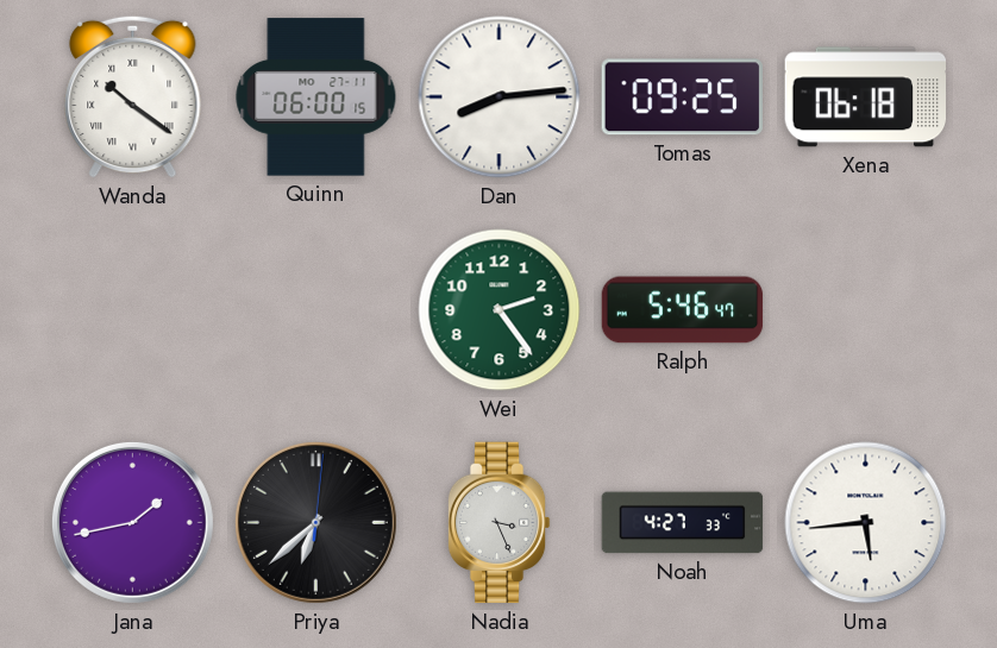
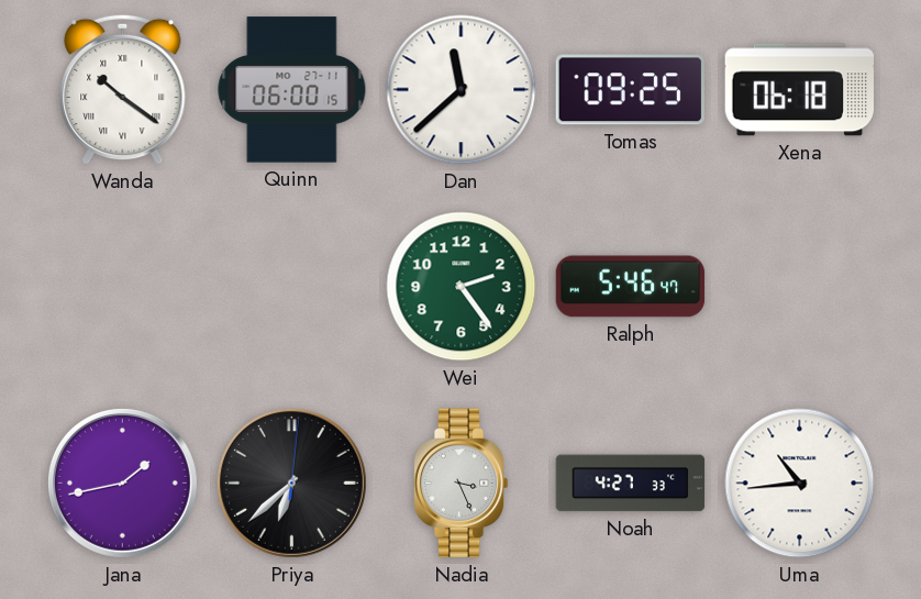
Dan: 8:14 -> 11:38
Uma: 5:44 -> 10:44
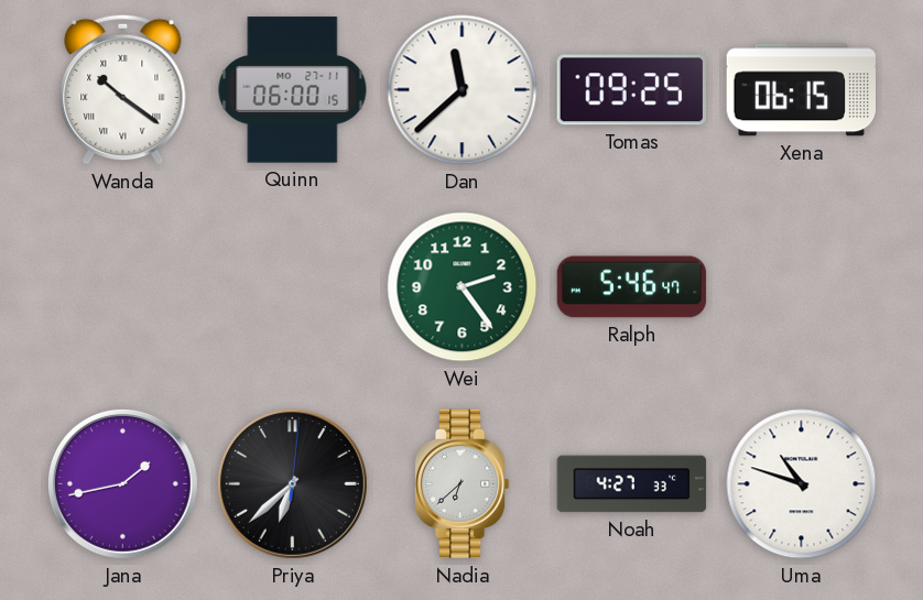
Xena: 06:18 -> 06:15
Nadia: 3:26 -> 6:38
Uma: 10:44 -> 10:48
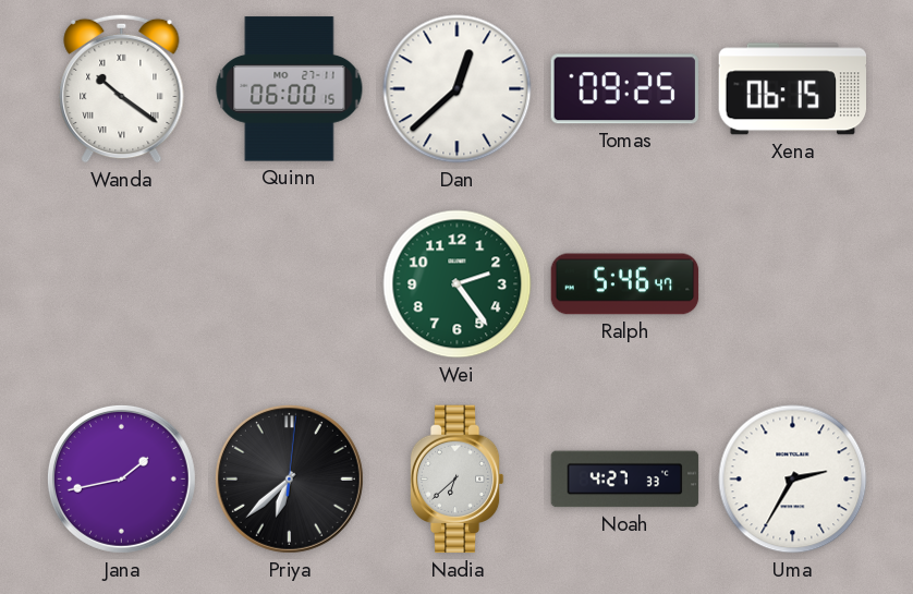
Dan: 11:38 -> 12:38
Uma: 10:48 -> 2:35
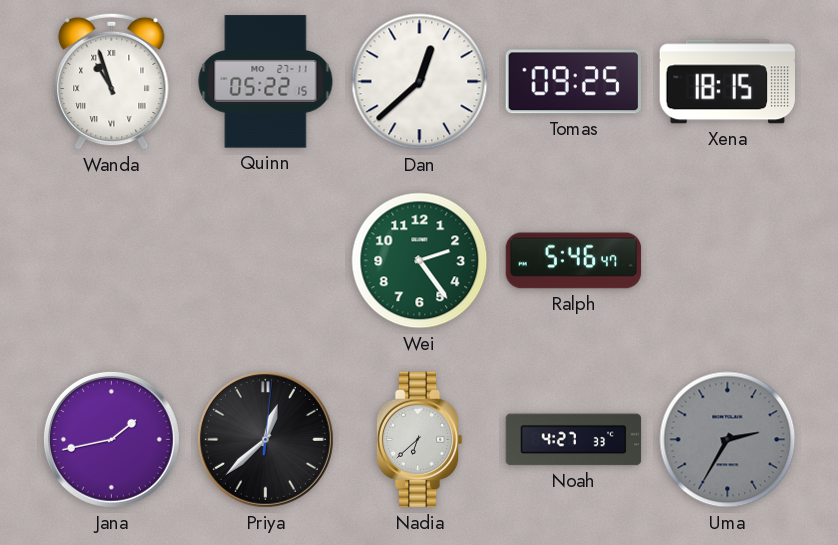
Wanda: 10:21 -> 10:57
Quinn: 06:00 -> 05:22
Xena: 06:15 -> 18:15
Priya: 6:38 -> 12:38
Uma dial: white -> grey
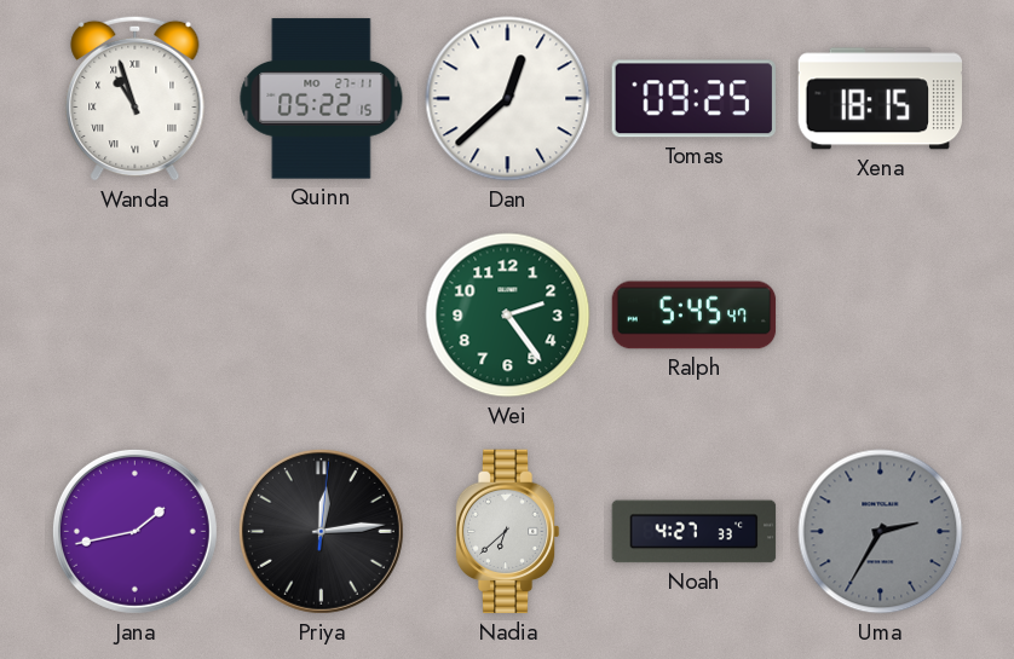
Ralph: 5:46 -> 5:45
Priya: 12:38 -> 12:14
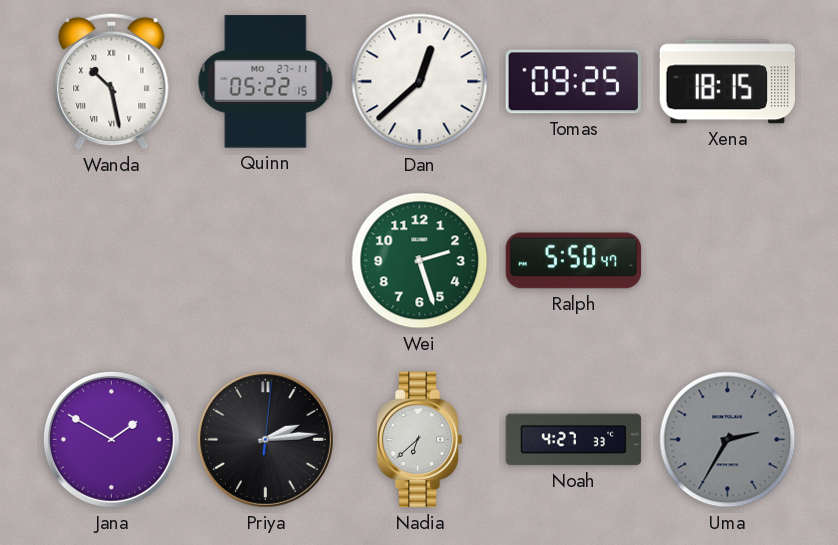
Wanda: 10:57 -> 10:28
Wei: 2:24 -> 2:27
Ralph: 5:45 -> 5:50
Jana: 1:43 -> 1:50
Priya: 12:14 -> 2:14
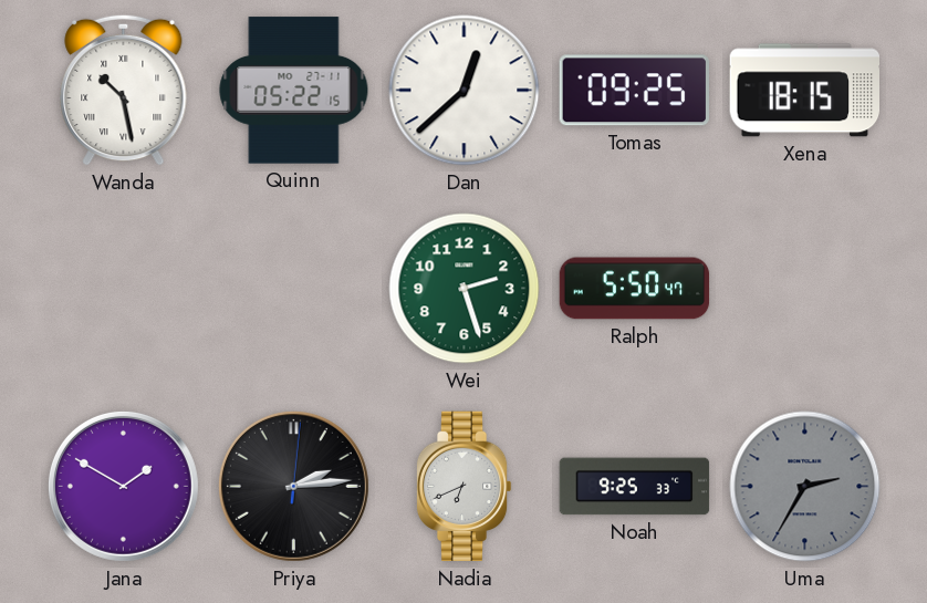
Nadia: 6:38 -> 6:41
Noah: 4:27 -> 9:25
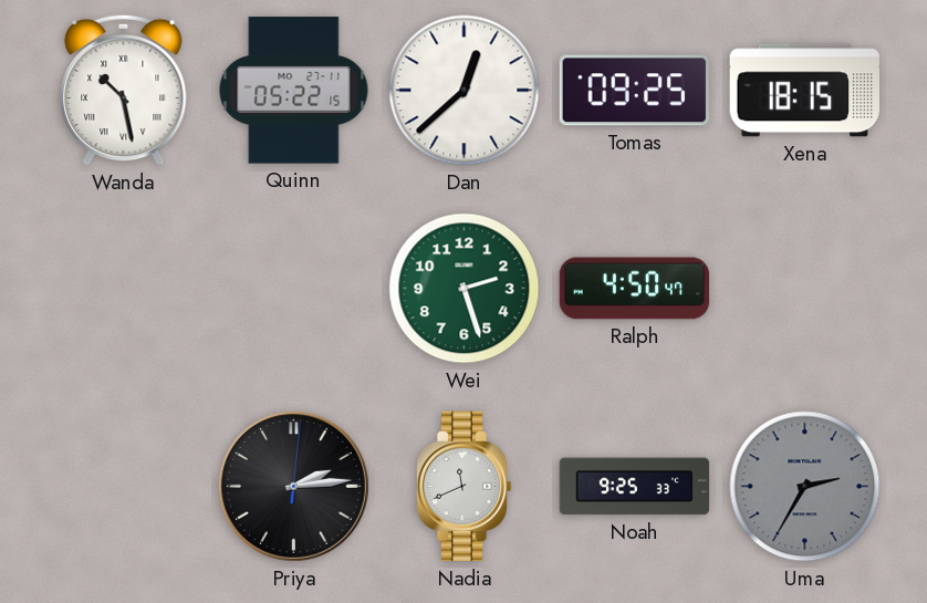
Ralph: 5:50 -> 4:50
Jana: 1:50 -> none
Nadia: 6:41 -> 11:41
